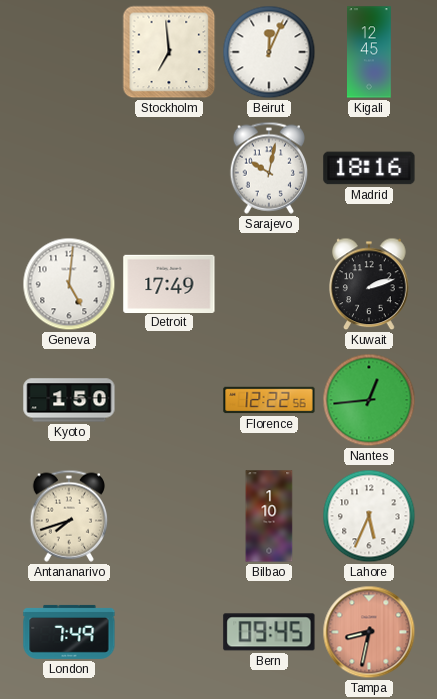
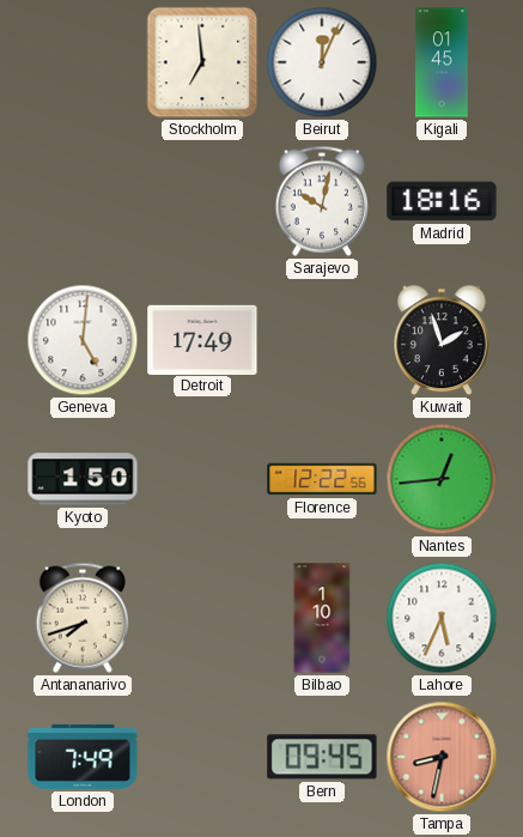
Kigali: 12:45 -> 01:45
Kuwait: 2:12 -> 1:57
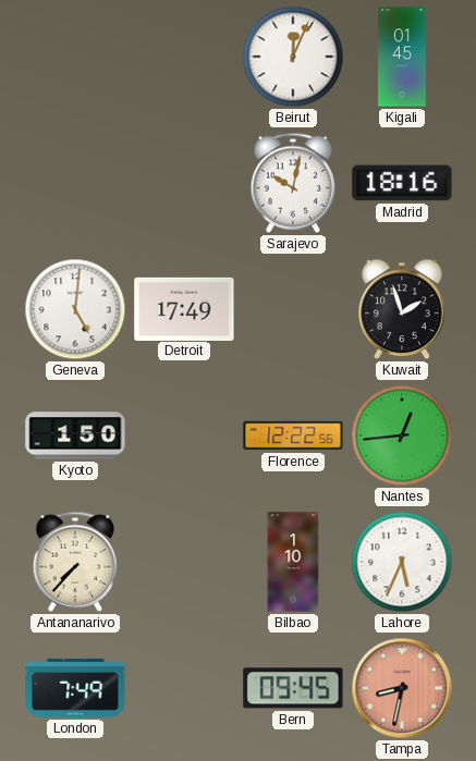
Stockholm: 6:59 -> none
Antananarivo: 7:42 -> 7:37
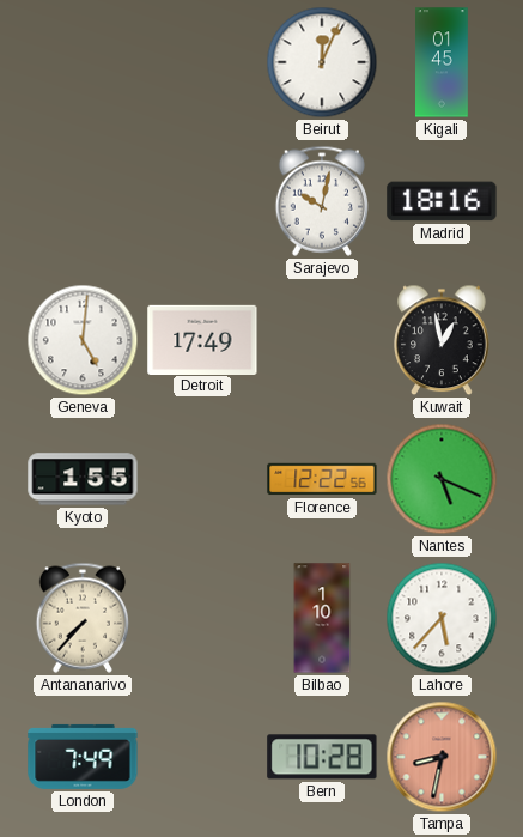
Kuwait: 1:57 -> 12:58
Kyoto: 1:50 -> 1:55
Nantes: 12:44 -> 5:19
Lahore: 5:34 -> 5:37
Bern: 09:45 -> 10:28
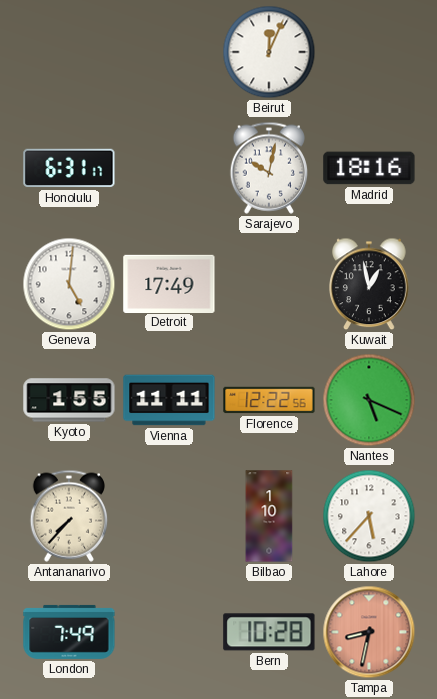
Kigali: 01:45 -> none
Honolulu: none -> 6:31
Vienna: none -> 11:11
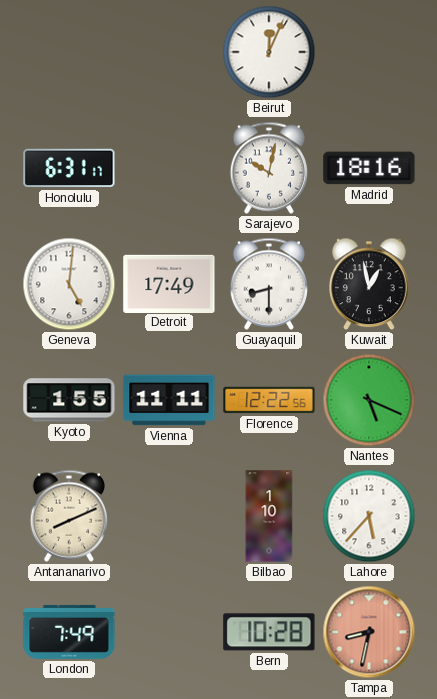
Guayaquil: none -> 8:30
Antananarivo: 7:37 -> 8:11
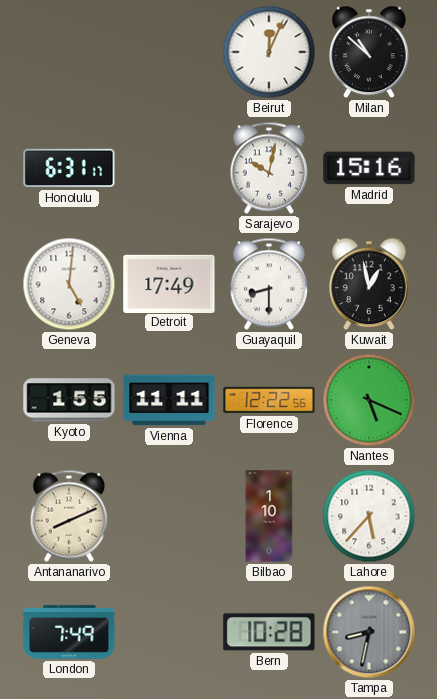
Milan: none -> 10:52
Madrid: 18:16 -> 15:16
Tampa dial: salmon -> grey
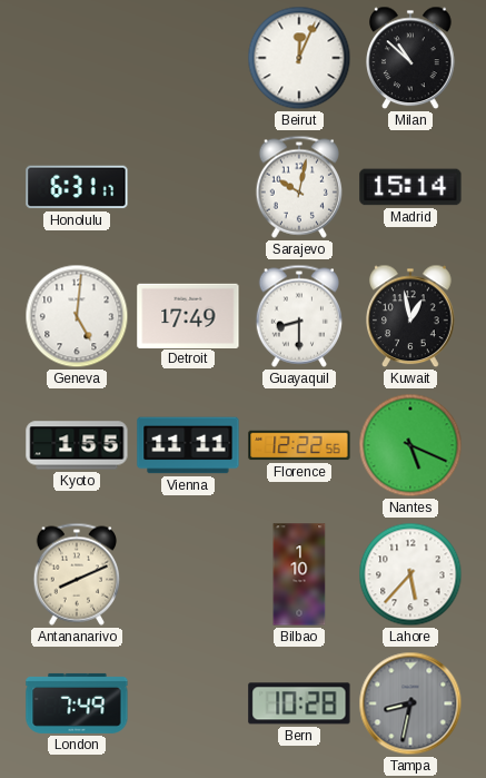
Madrid: 15:16 -> 15:14
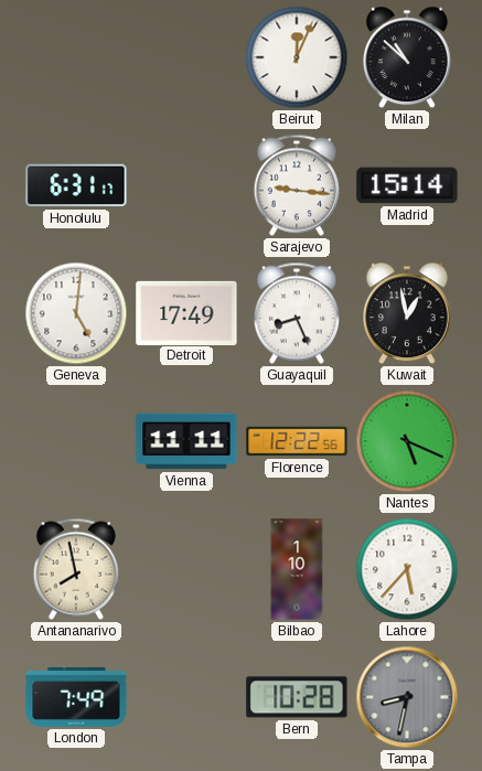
Sarajevo: 10:02 -> 9:16
Guayaquil: 8:30 -> 8:26
Kyoto: 1:55 -> none
Antananarivo: 8:11 -> 7:58
